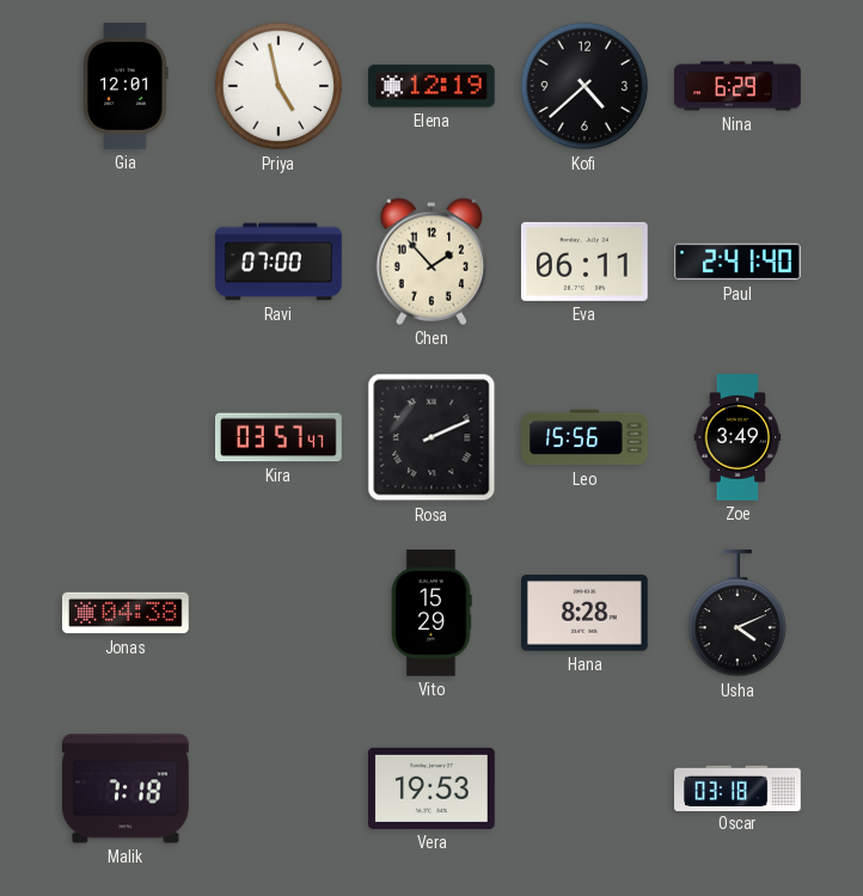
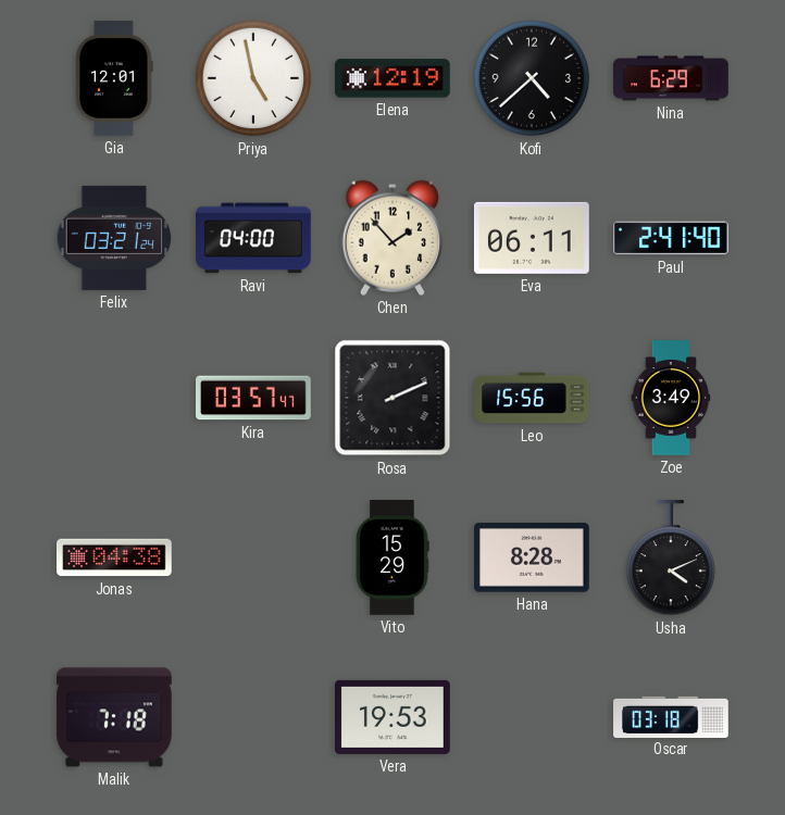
Felix: none -> 03:21
Ravi: 07:00 -> 04:00
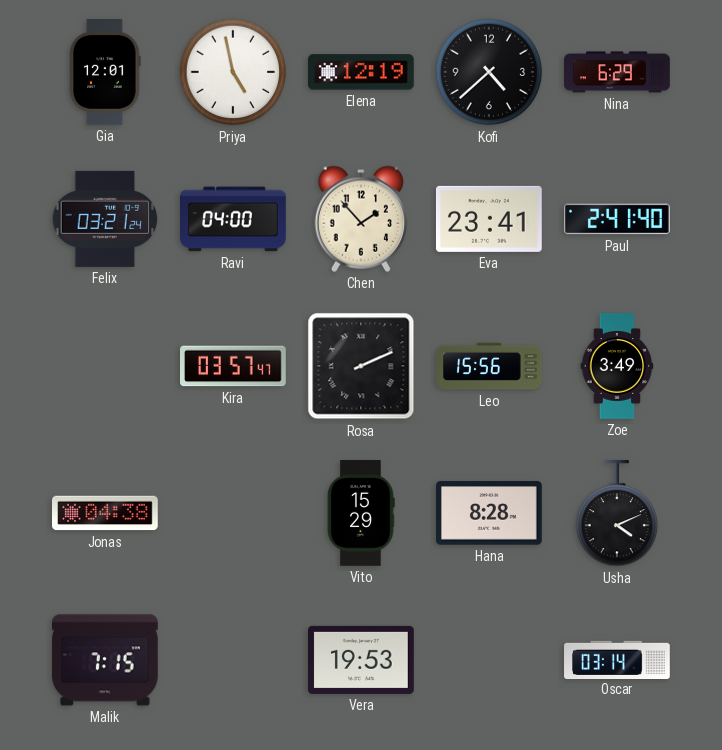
Eva: 06:11 -> 23:41
Malik: 7:18 -> 7:15
Oscar: 03:18 -> 03:14
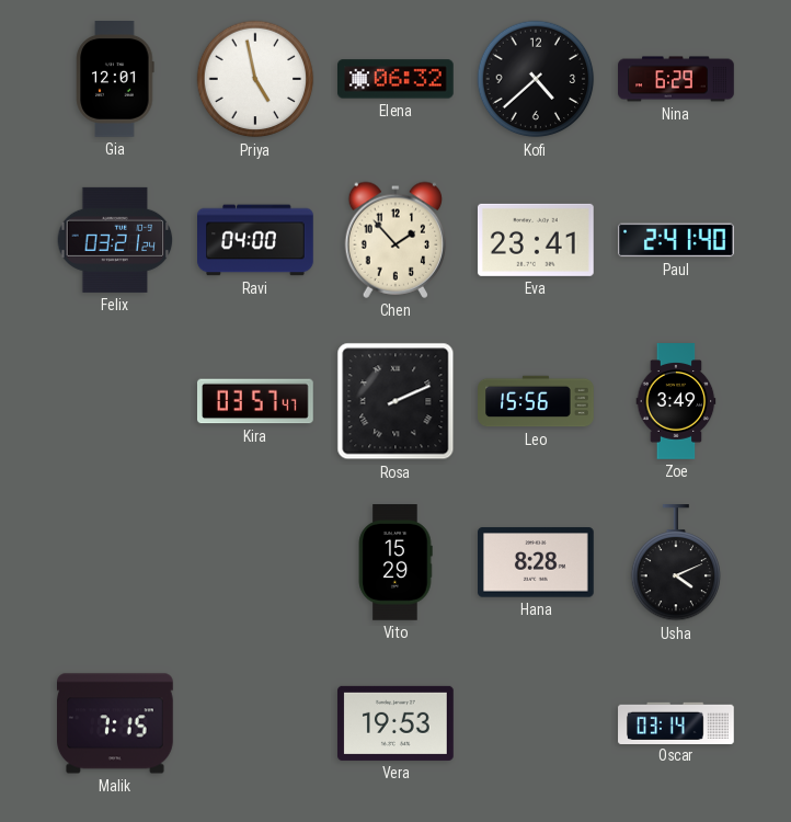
Elena: 12:19 -> 06:32
Jonas: 04:38 -> none
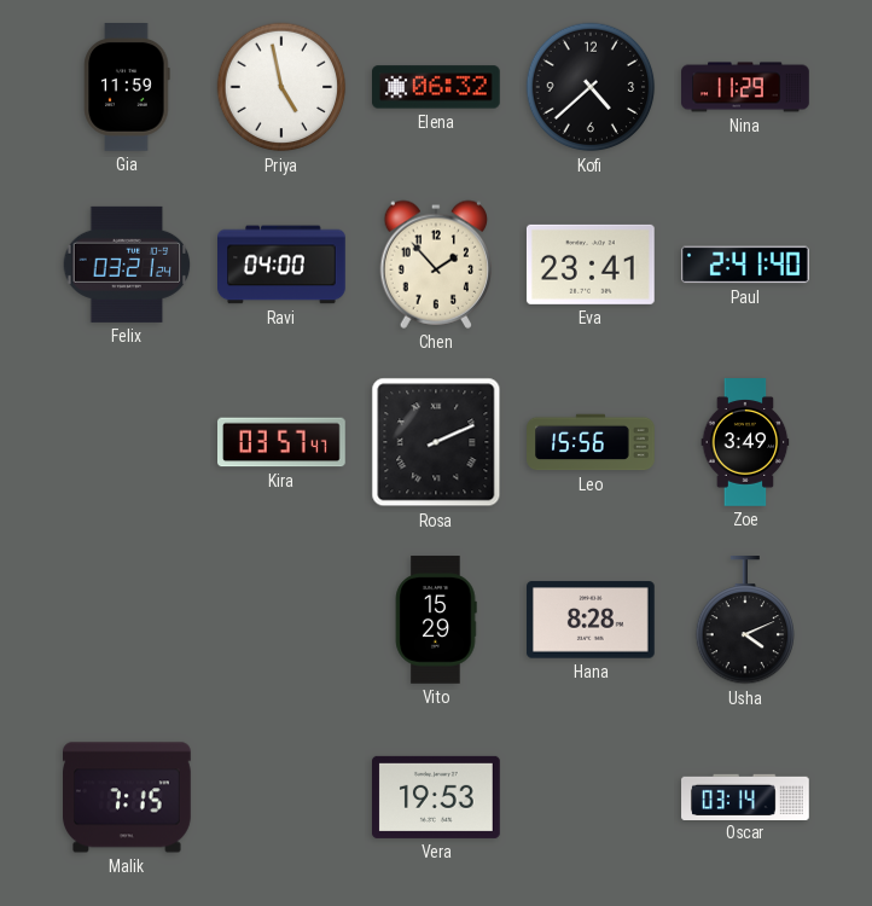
Gia: 12:01 -> 11:59
Nina: 6:29 -> 11:29
